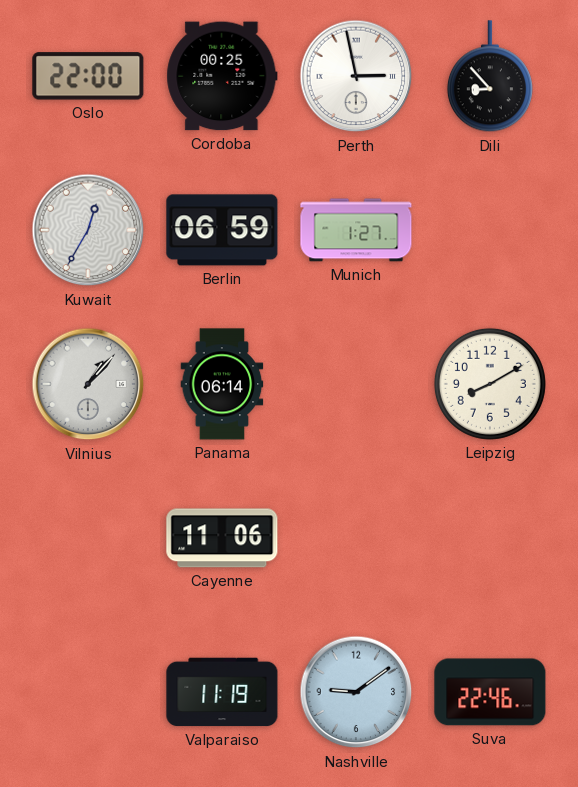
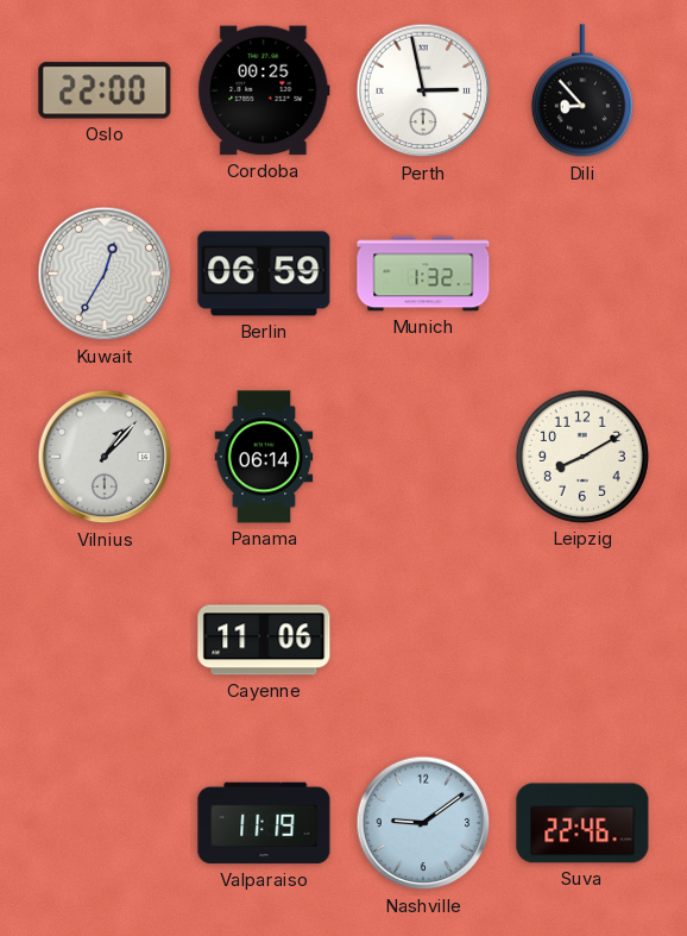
Munich: 1:27 -> 1:32
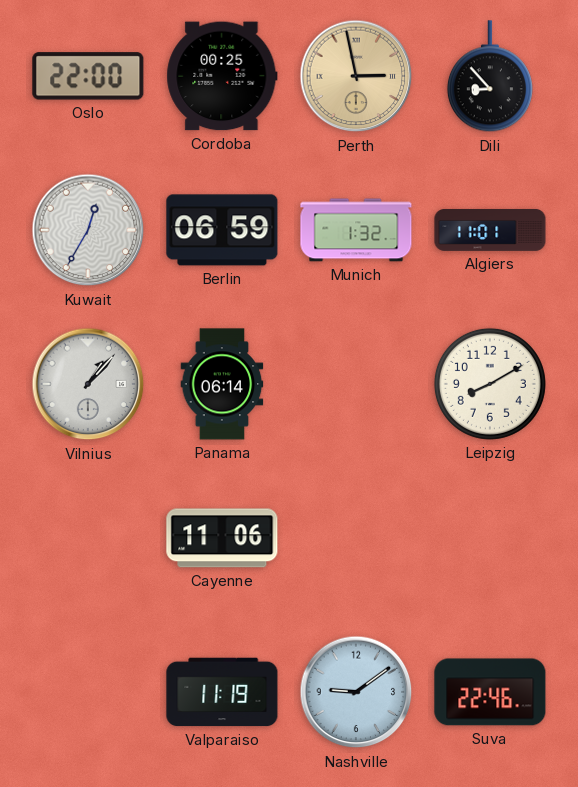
Perth dial: white -> champagne
Algiers: none -> 11:01
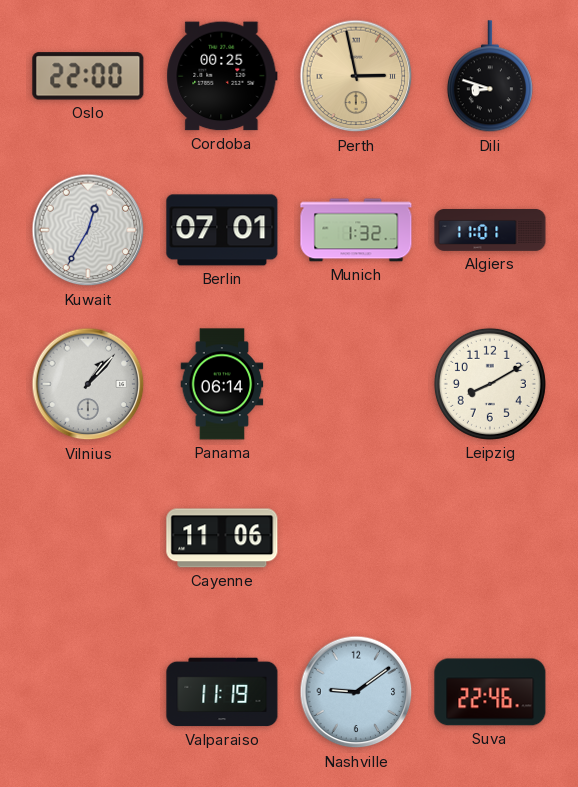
Dili: 8:53 -> 8:48
Berlin: 06:59 -> 07:01
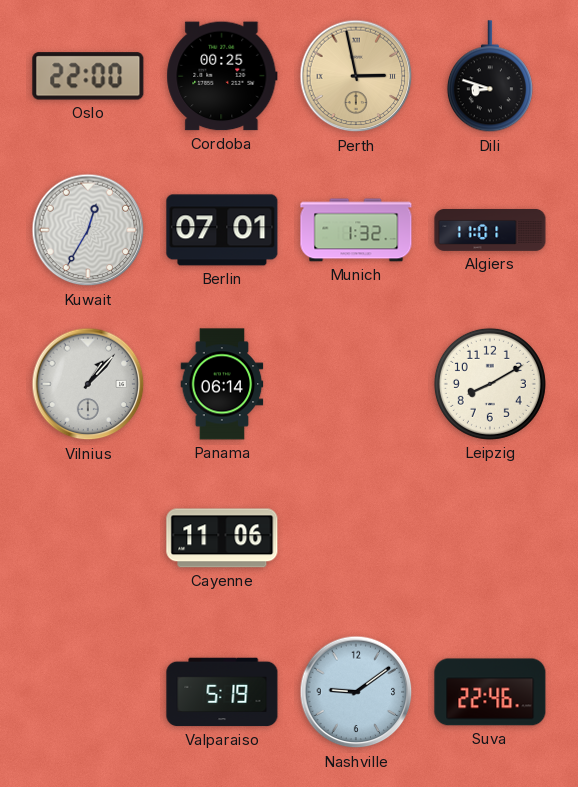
Valparaiso: 11:19 -> 5:19
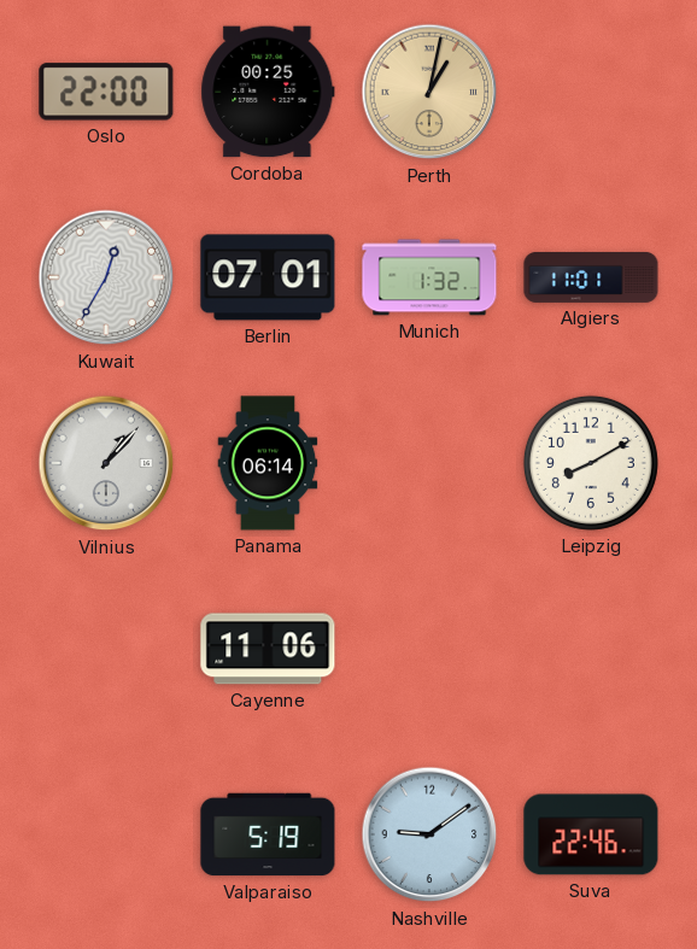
Perth: 2:58 -> 1:02
Dili: 8:48 -> none
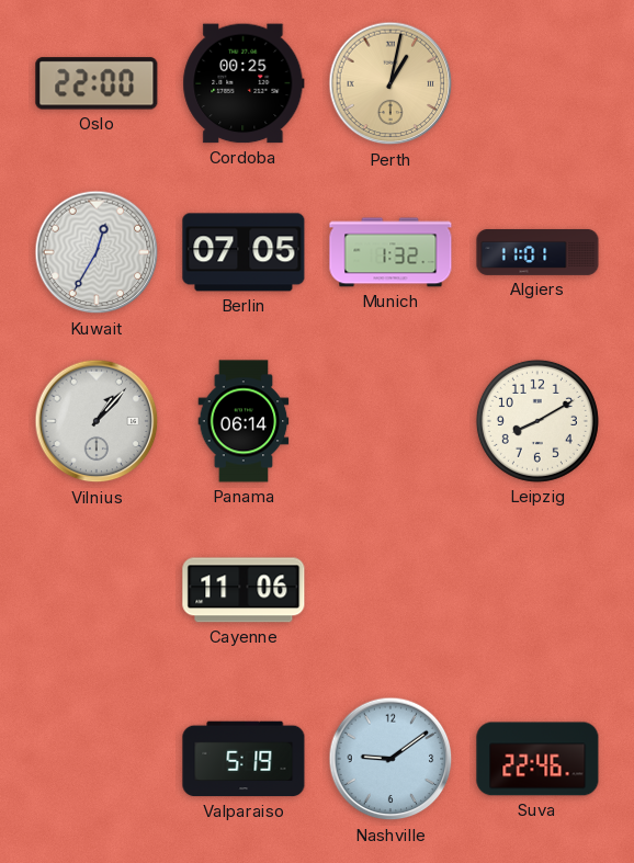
Berlin: 07:01 -> 07:05
